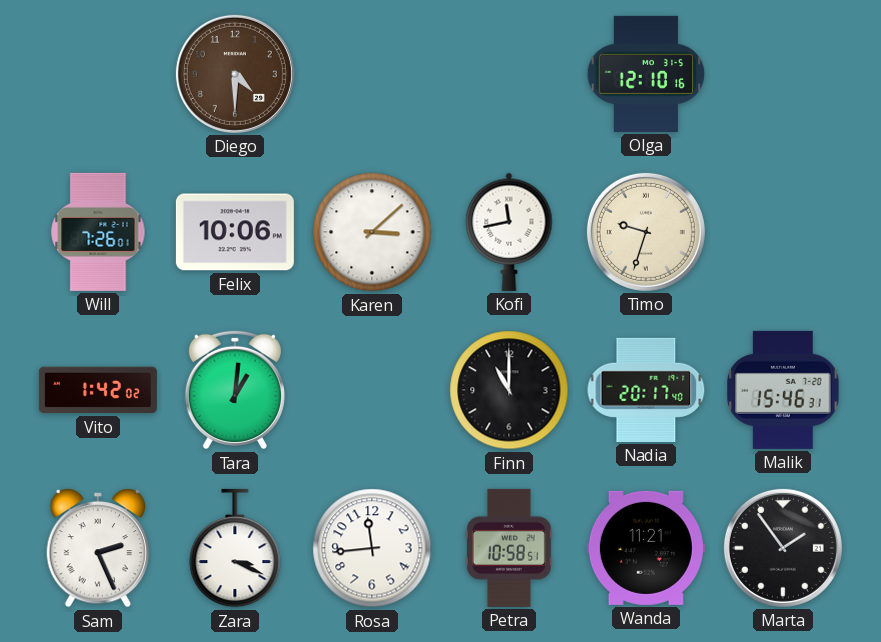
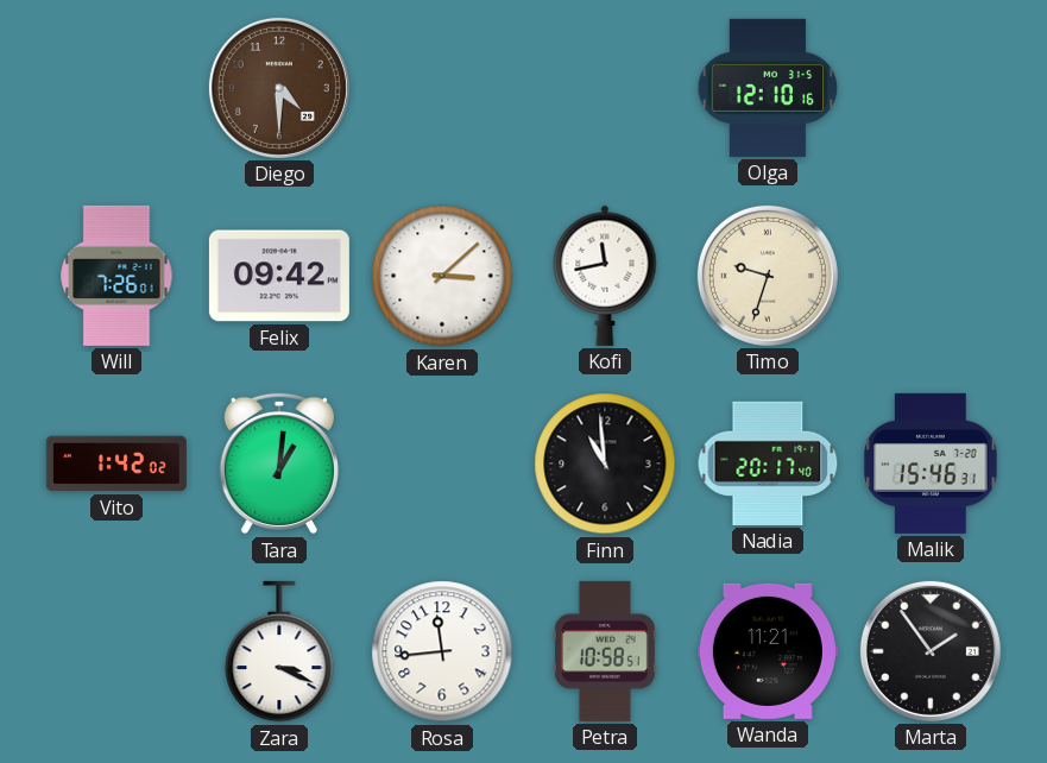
Felix: 10:06 -> 09:42
Finn: 11:00 -> 10:59
Sam: 2:26 -> none
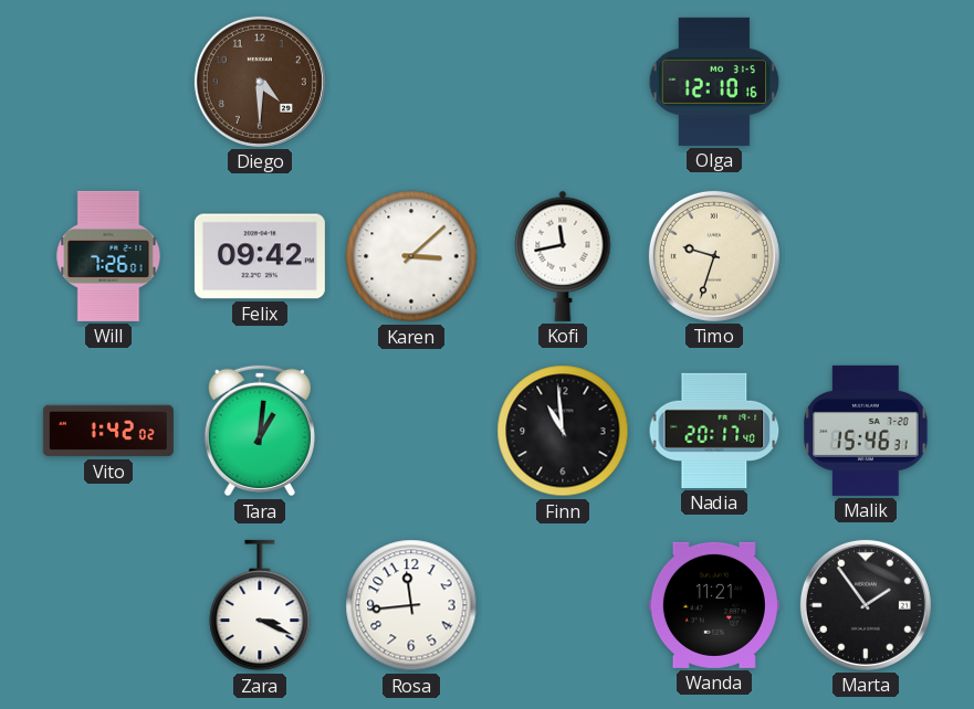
Petra: 10:58 -> none
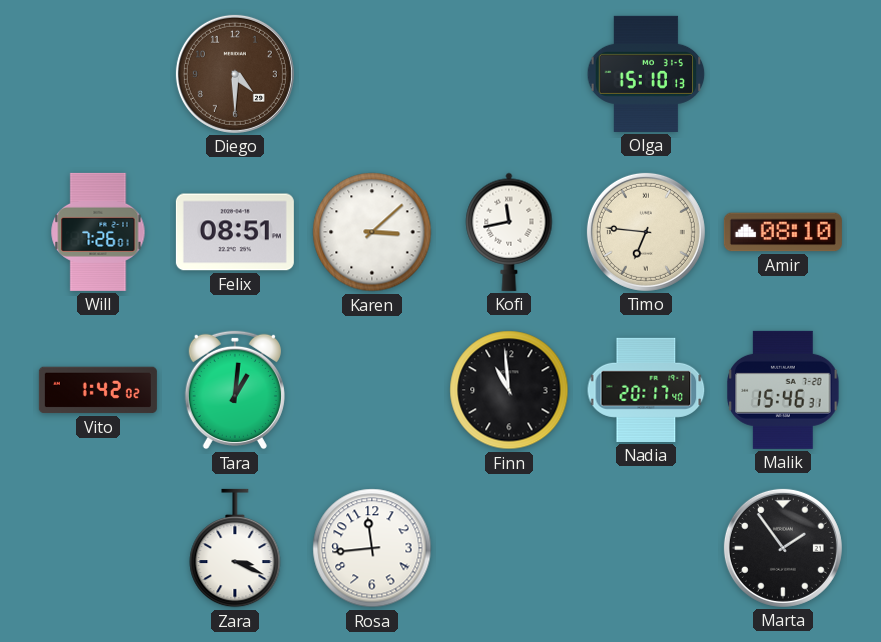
Olga: 12:10 -> 15:10
Felix: 09:42 -> 08:51
Timo: 9:33 -> 6:46
Amir: none -> 08:10
Wanda: 11:21 -> none
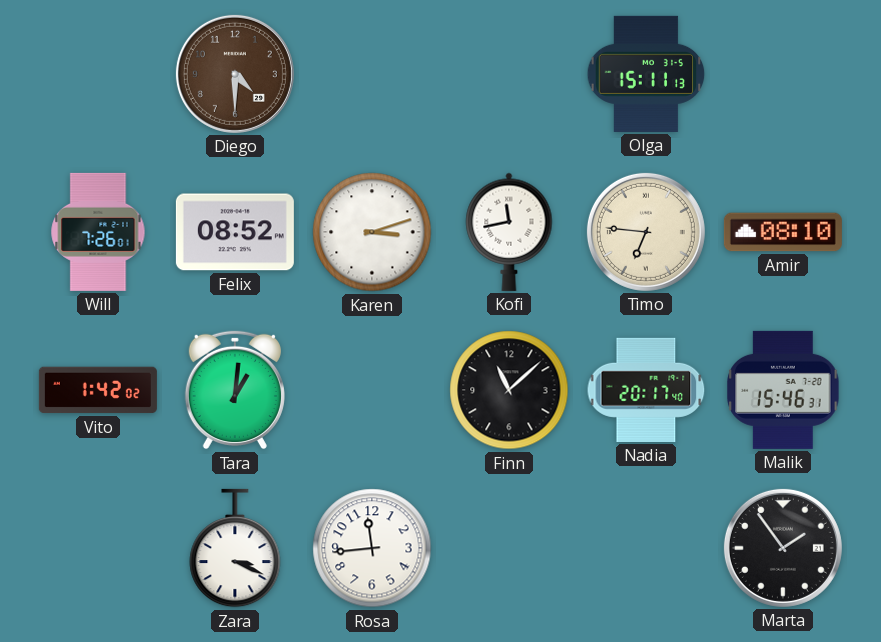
Olga: 15:10 -> 15:11
Felix: 08:51 -> 08:52
Karen: 3:08 -> 3:12
Finn: 10:59 -> 11:08
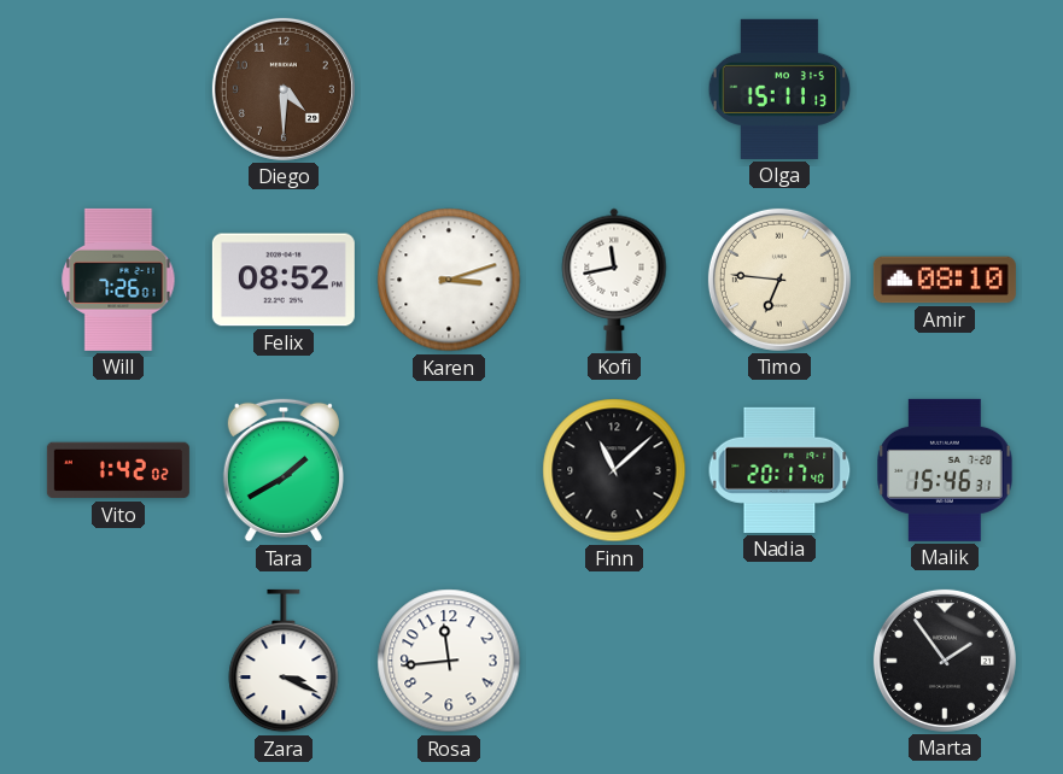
Tara: 1:01 -> 1:40
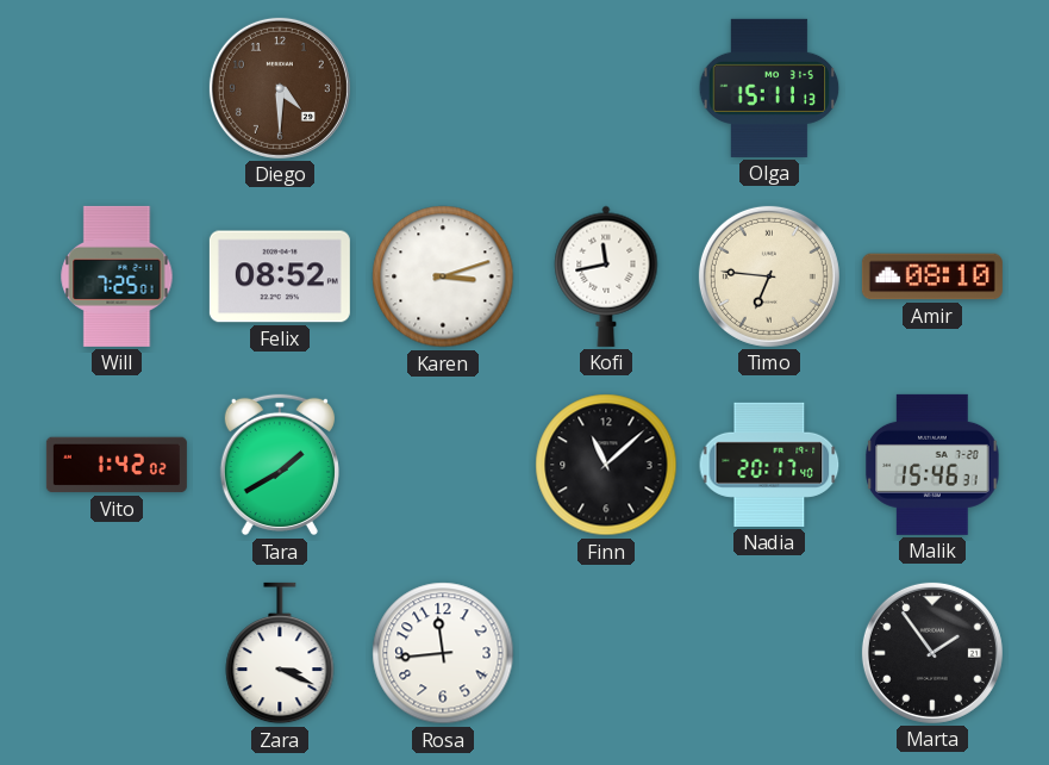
Will: 7:26 -> 7:25
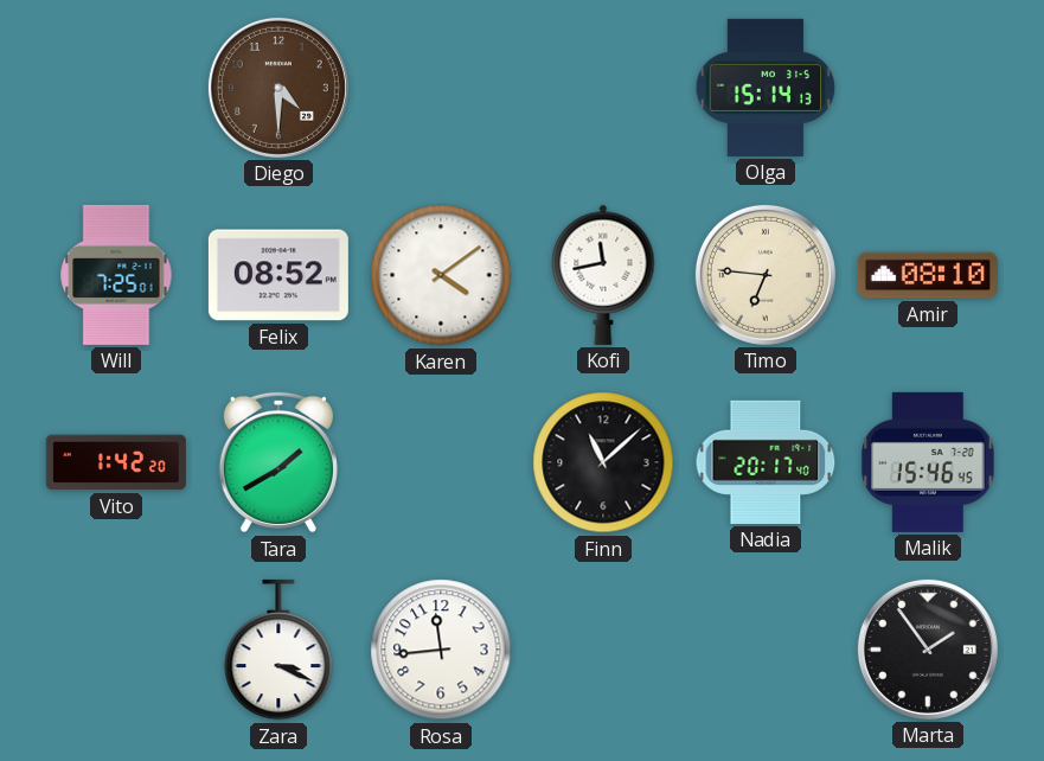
Olga: 15:11 -> 15:14
Karen: 3:12 -> 4:09
Vito: 1:42:02 -> 1:42:20
Malik: 15:46:31 -> 15:46:45
